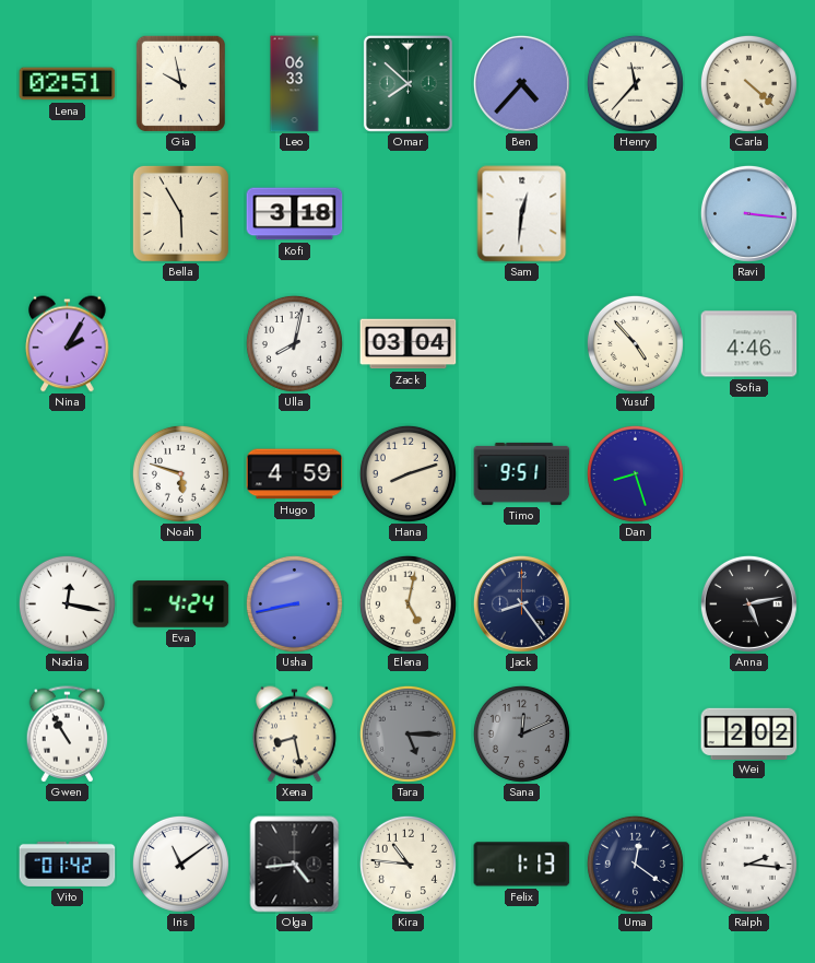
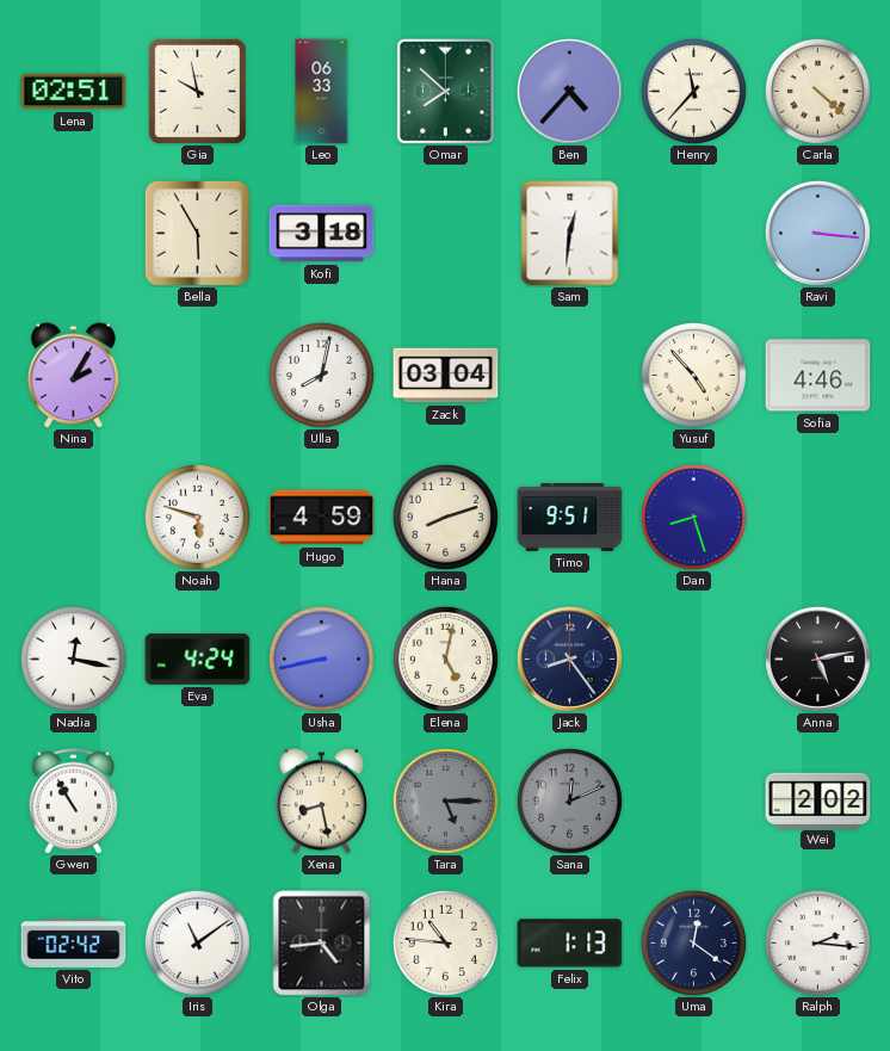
Vito: 01:42 -> 02:42
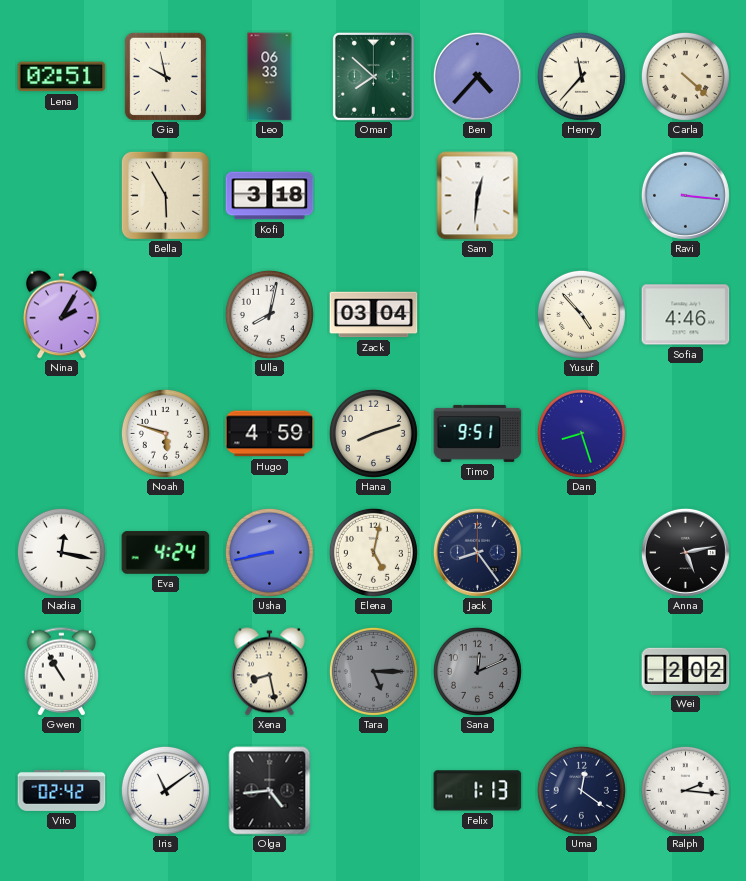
Kira: 10:46 -> none
